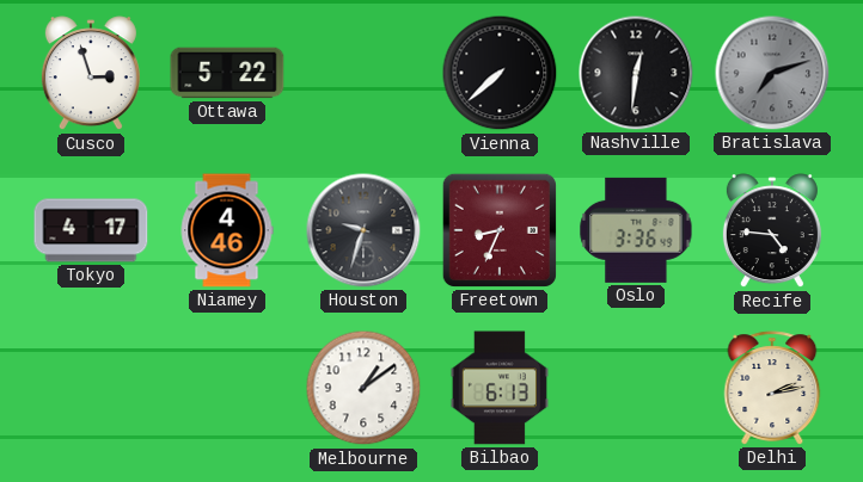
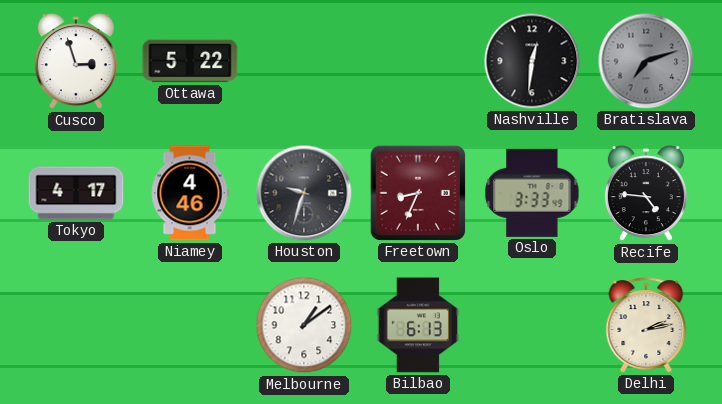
Vienna: 7:38 -> none
Oslo: 3:36 -> 3:33
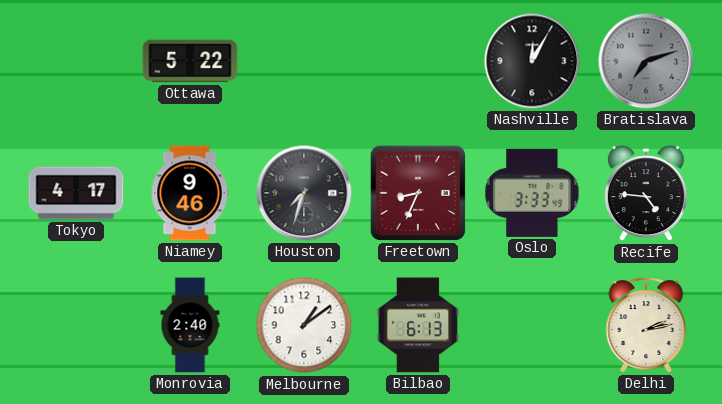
Cusco: 2:57 -> none
Nashville: 12:31 -> 12:05
Niamey: 4:46 -> 9:46
Houston: 9:33 -> 7:33
Monrovia: none -> 2:40
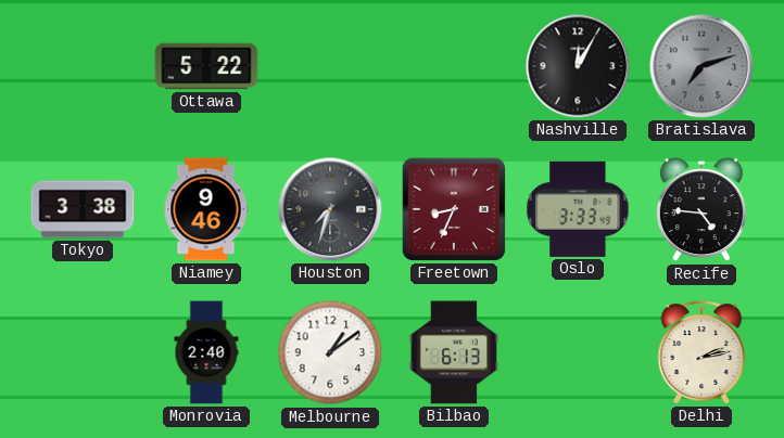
Tokyo: 4:17 -> 3:38
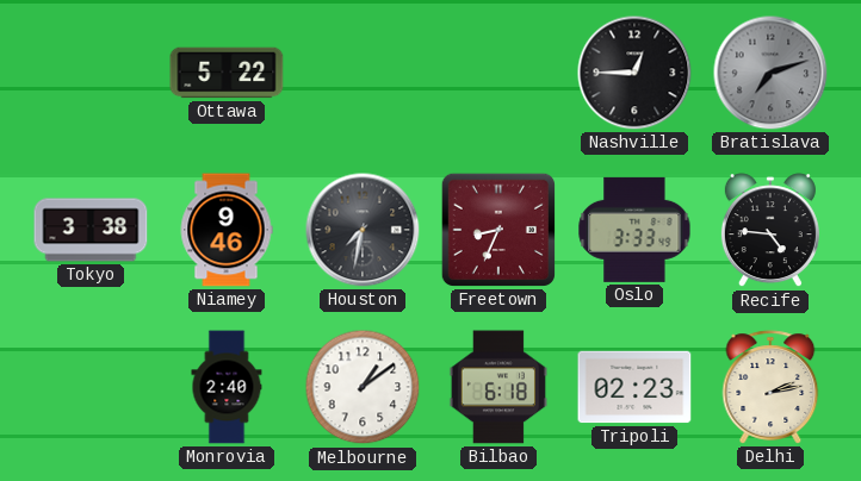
Nashville: 12:05 -> 12:45
Houston: 7:33 -> 7:32
Bilbao: 6:13 -> 6:18
Tripoli: none -> 02:23
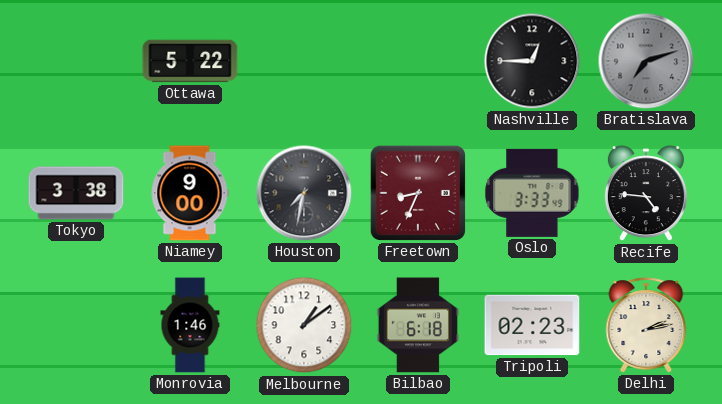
Niamey: 9:46 -> 9:00
Monrovia: 2:40 -> 1:46
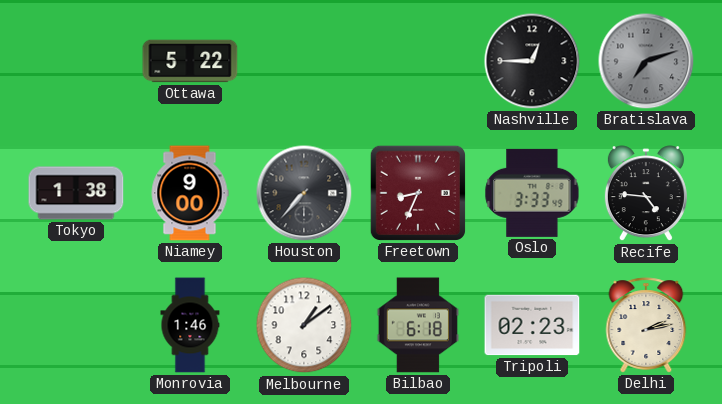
Tokyo: 3:38 -> 1:38
Houston: 7:32 -> 7:37
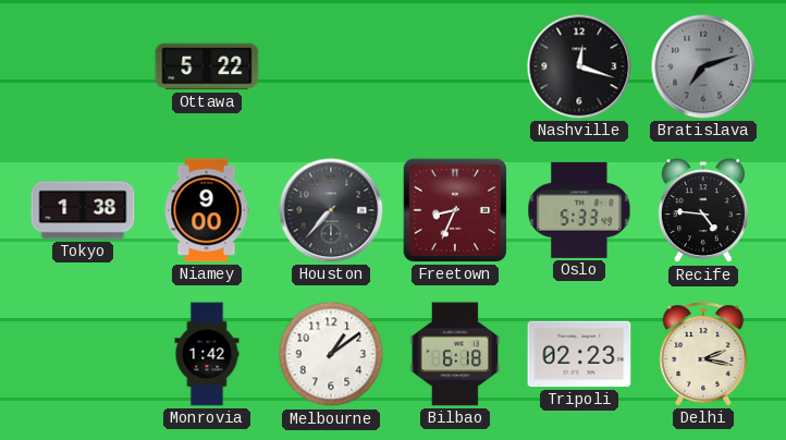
Nashville: 12:45 -> 12:18
Oslo: 3:33 -> 5:33
Monrovia: 1:46 -> 1:42
Delhi: 2:13 -> 2:17
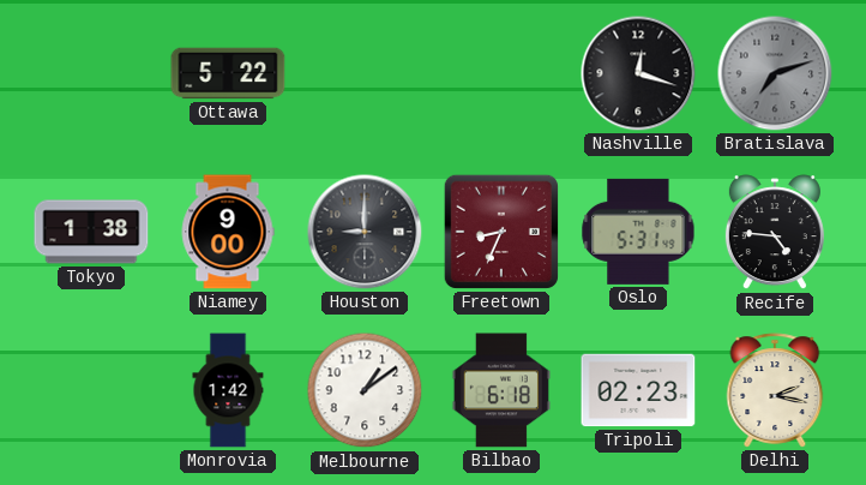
Houston: 7:37 -> 9:00
Oslo: 5:33 -> 5:31
